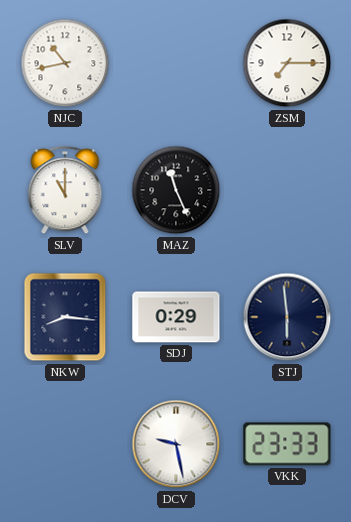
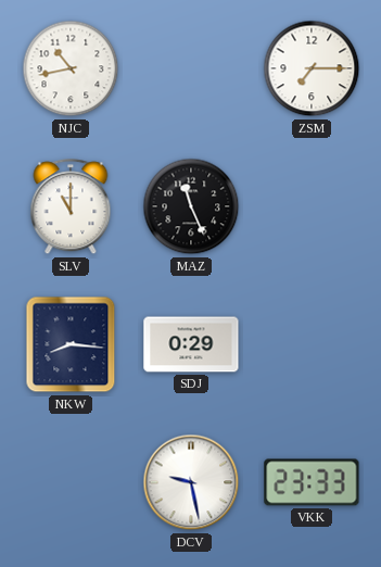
STJ: 5:59 -> none
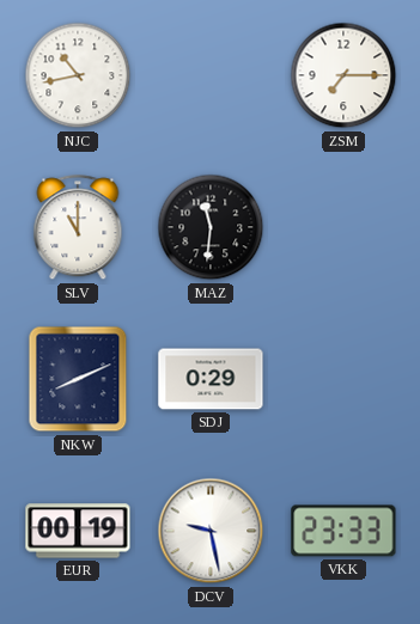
MAZ: 11:26 -> 11:31
NKW: 8:16 -> 8:11
EUR: none -> 00:19
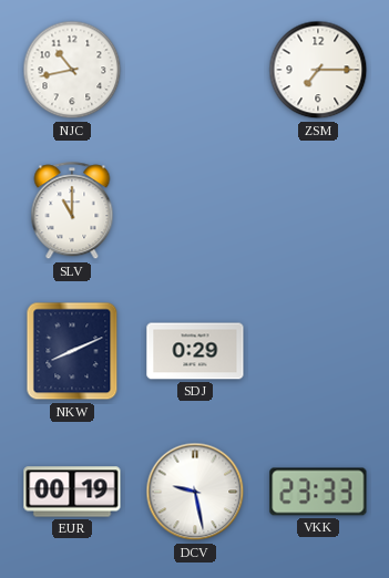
MAZ: 11:31 -> none
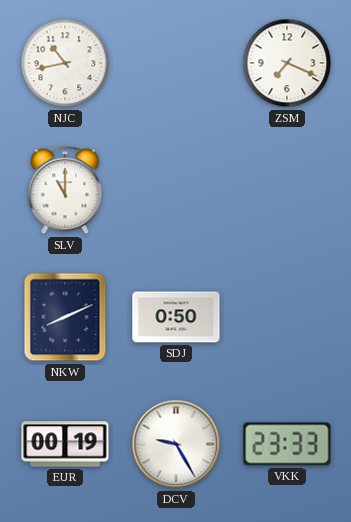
ZSM: 7:15 -> 7:19
SDJ: 0:29 -> 0:50
DCV: 9:28 -> 9:25
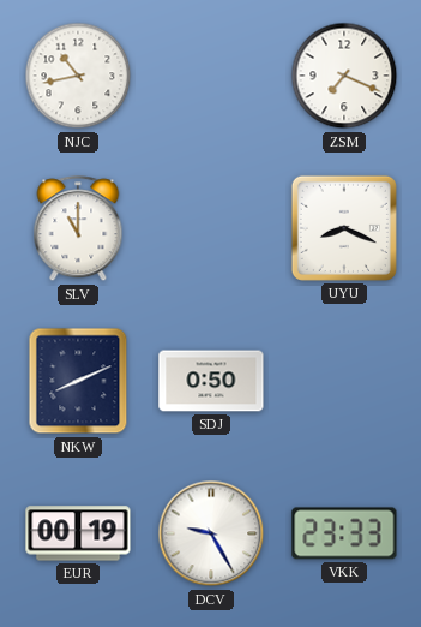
UYU: none -> 8:19
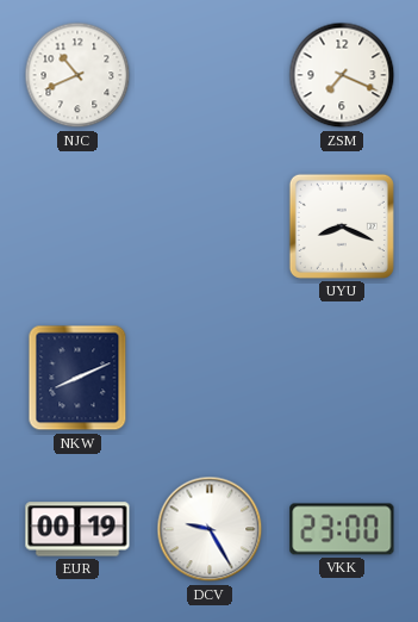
NJC: 10:43 -> 10:41
SLV: 11:00 -> none
SDJ: 0:50 -> none
VKK: 23:33 -> 23:00
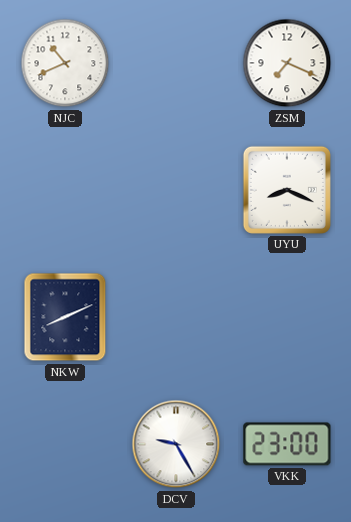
EUR: 00:19 -> none
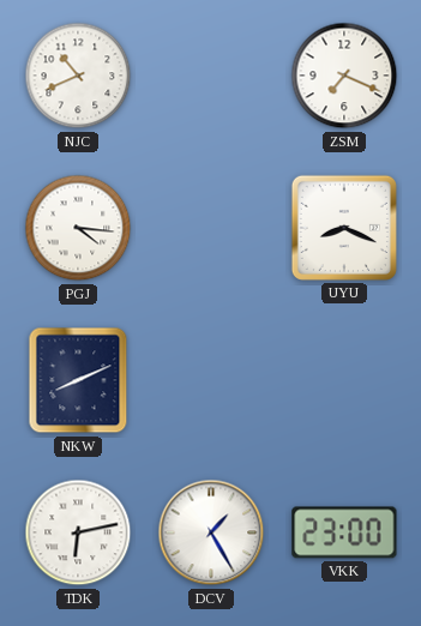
PGJ: none -> 4:16
TDK: none -> 6:13
DCV: 9:25 -> 1:25
